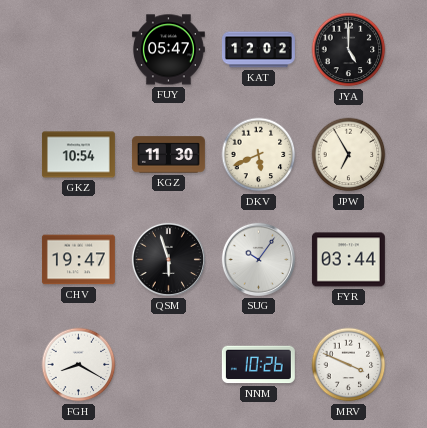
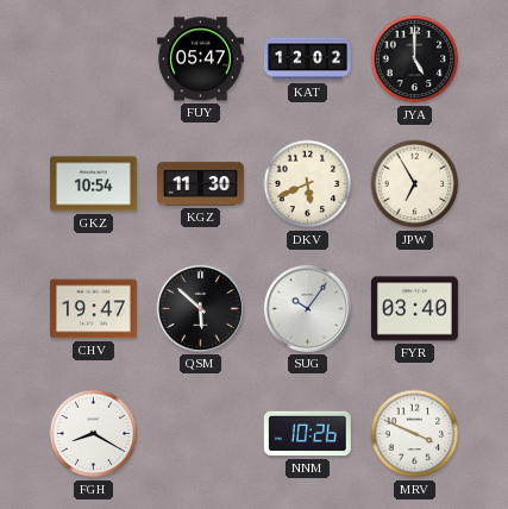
QSM: 5:57 -> 5:52
FYR: 03:44 -> 03:40
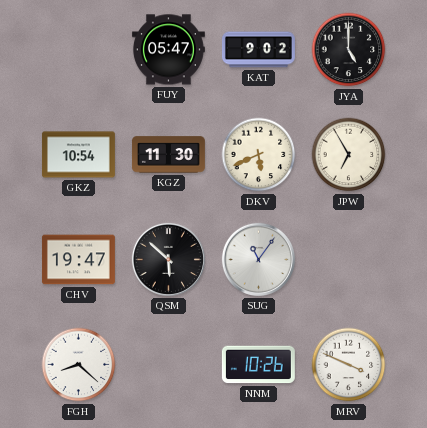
KAT: 12:02 -> 9:02
SUG: 10:06 -> 11:06
FYR: 03:40 -> none
FGH: 8:20 -> 8:22
